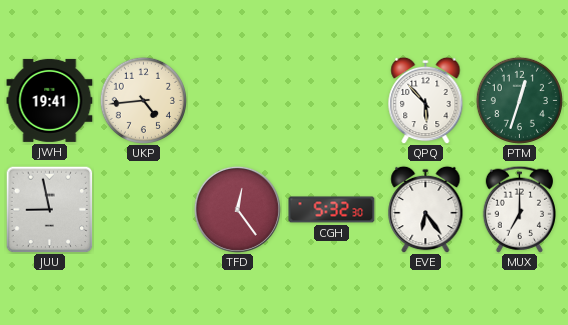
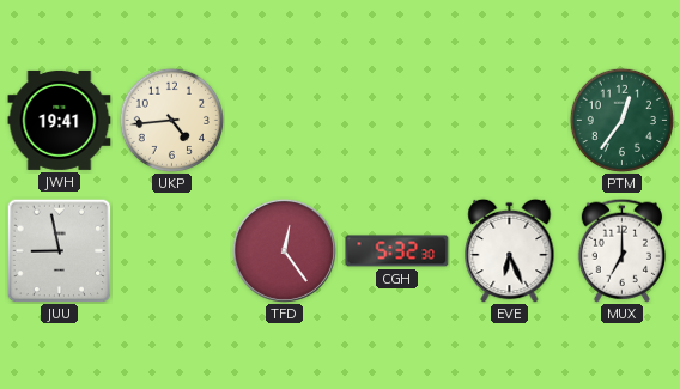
QPQ: 5:53 -> none
PTM: 12:33 -> 12:36
EVE: 6:24 -> 6:26
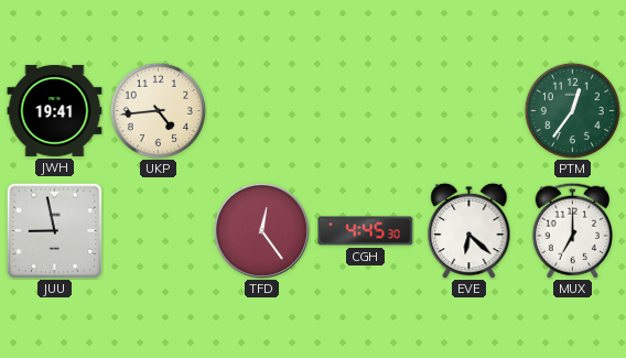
CGH: 5:32 -> 4:45
EVE: 6:26 -> 6:22
